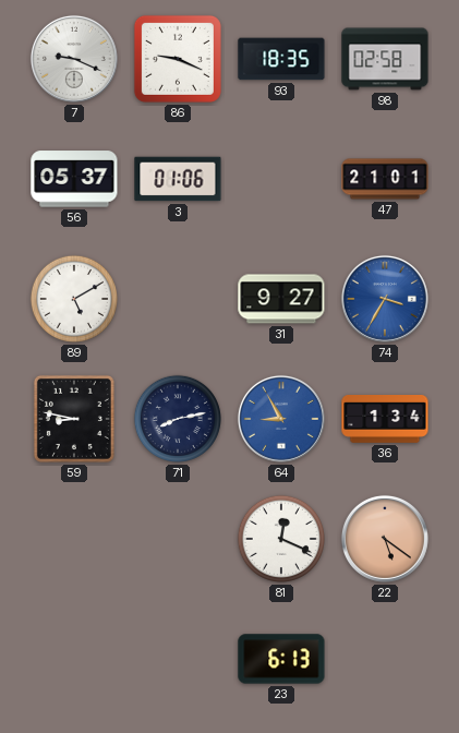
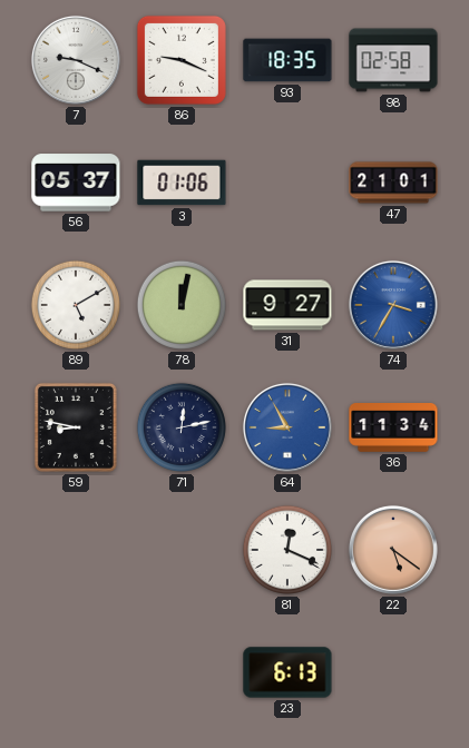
78: none -> 12:02
71: 8:13 -> 12:13
36: 1:34 -> 11:34
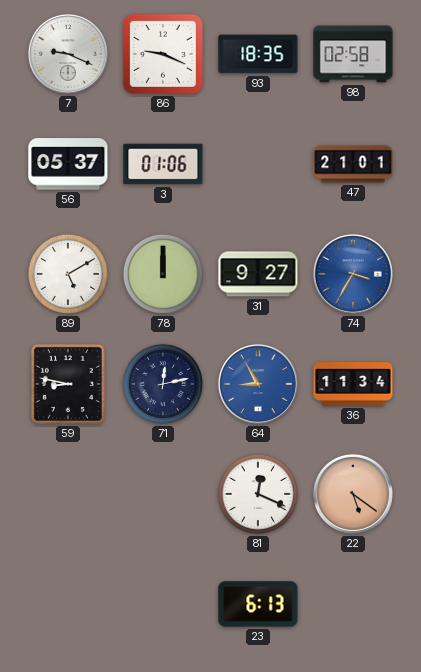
78: 12:02 -> 12:00
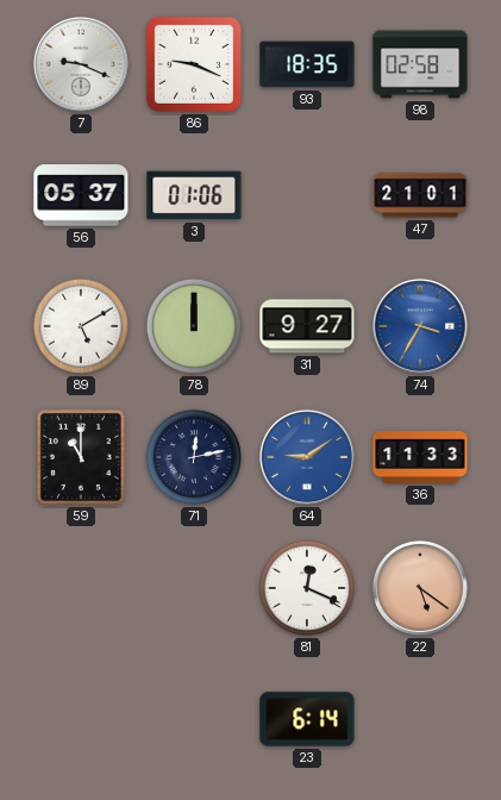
59: 8:47 -> 11:00
64: 8:55 -> 9:09
36: 11:34 -> 11:33
23: 6:13 -> 6:14
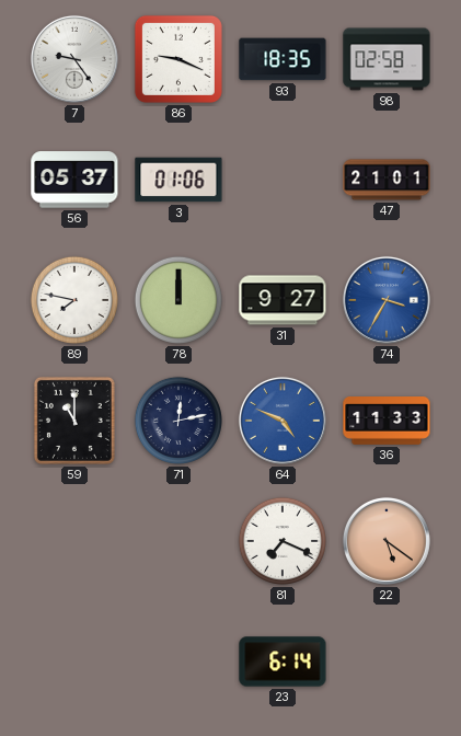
7: 9:19 -> 9:24
89: 5:10 -> 7:47
64: 9:09 -> 4:49
81: 12:19 -> 7:19
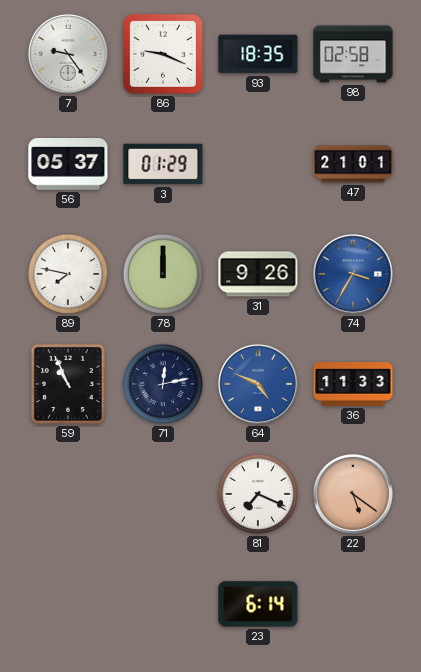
3: 01:06 -> 01:29
31: 9:27 -> 9:26
59: 11:00 -> 10:56
